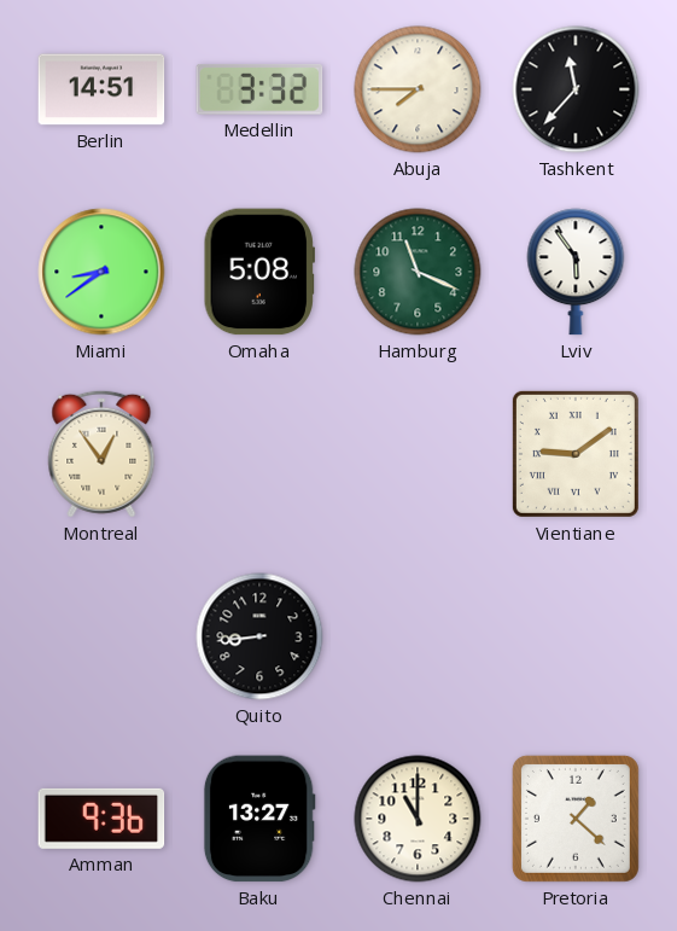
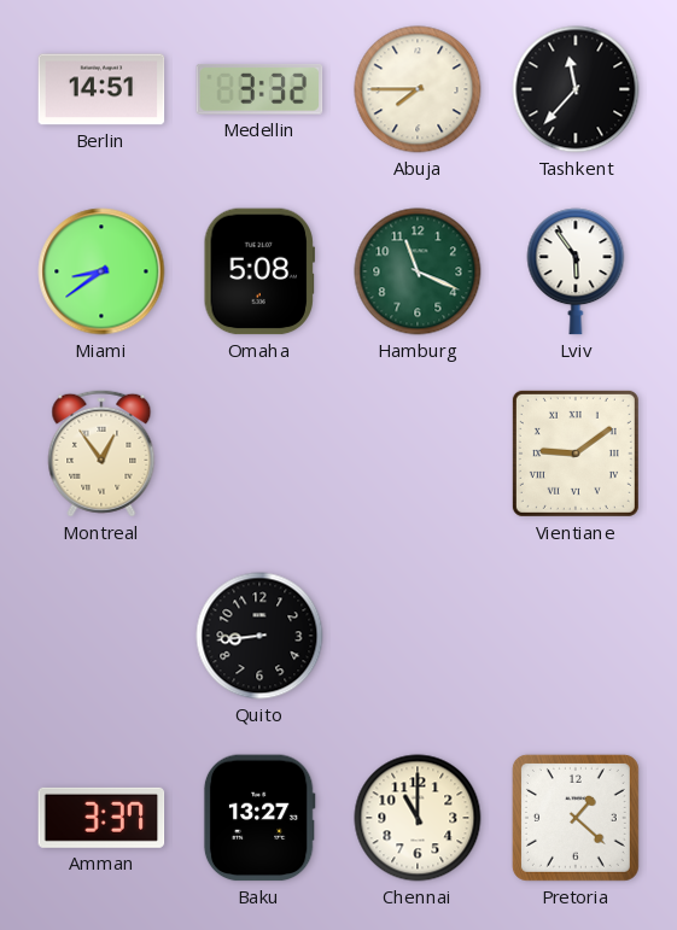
Amman: 9:36 -> 3:37
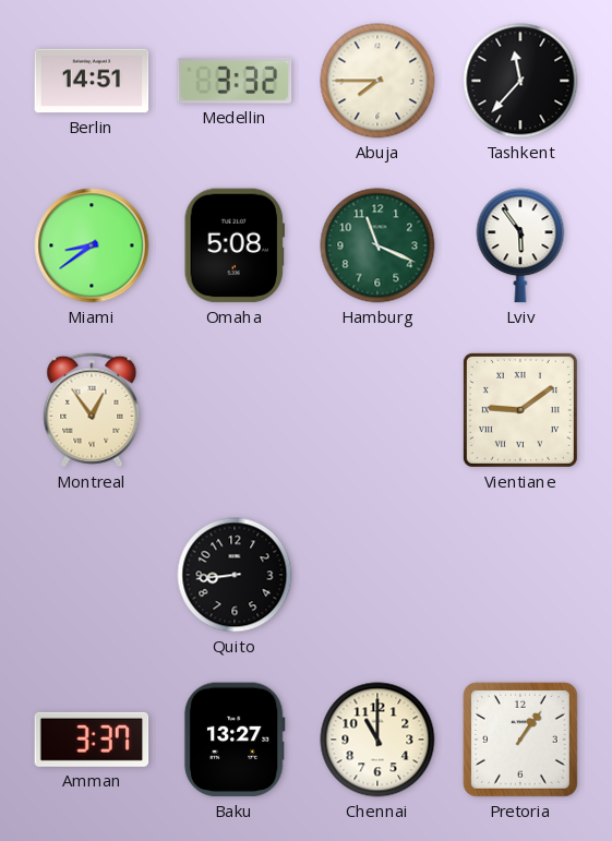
Pretoria: 1:22 -> 1:06
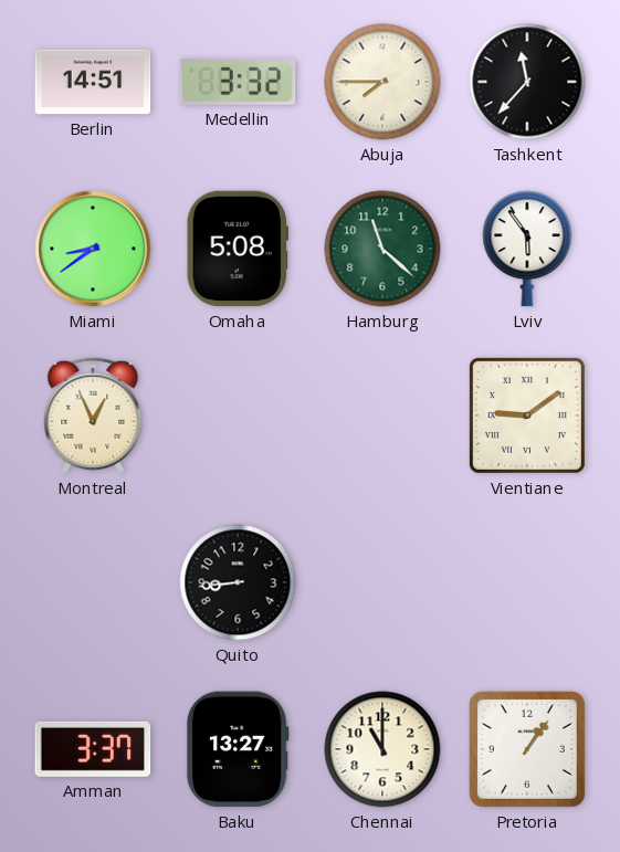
Hamburg: 11:19 -> 11:22
Montreal: 12:54 -> 12:56
